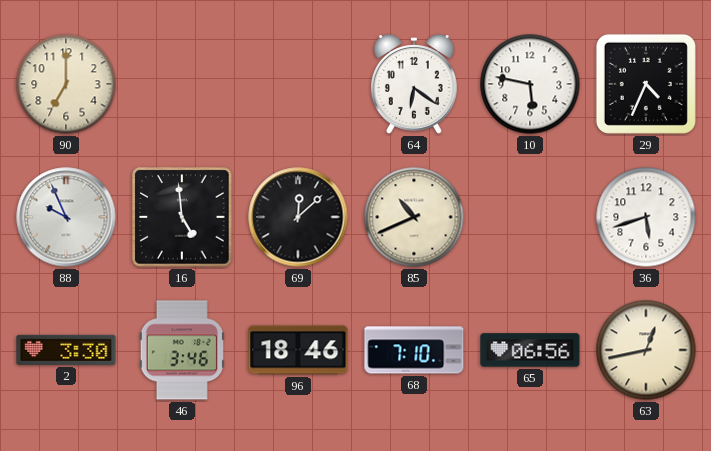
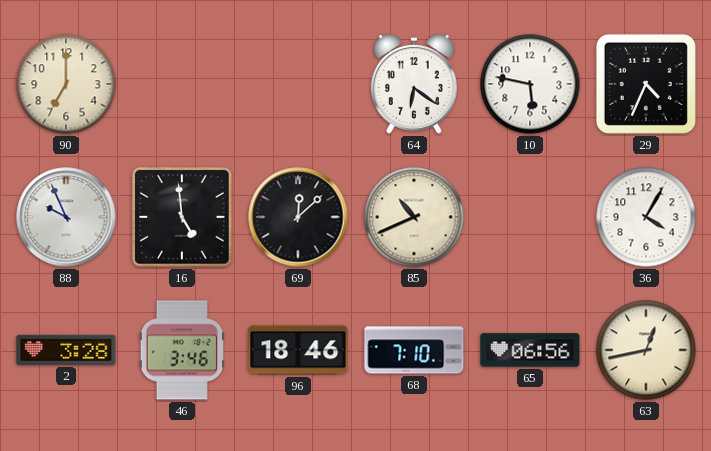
36: 5:42 -> 4:05
2: 3:30 -> 3:28
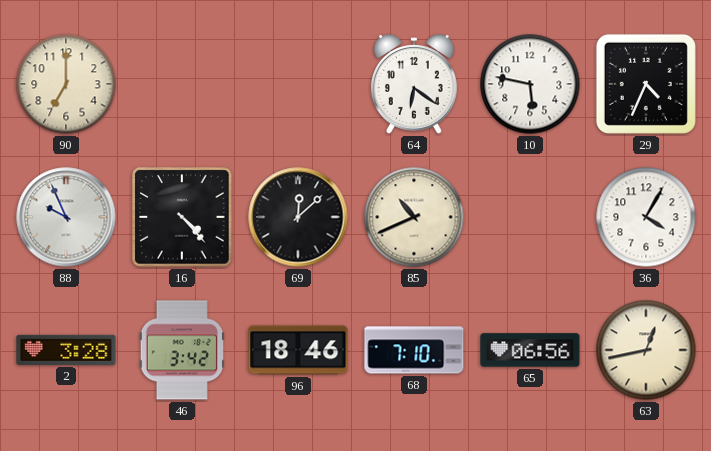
16: 4:59 -> 4:23
46: 3:46 -> 3:42
